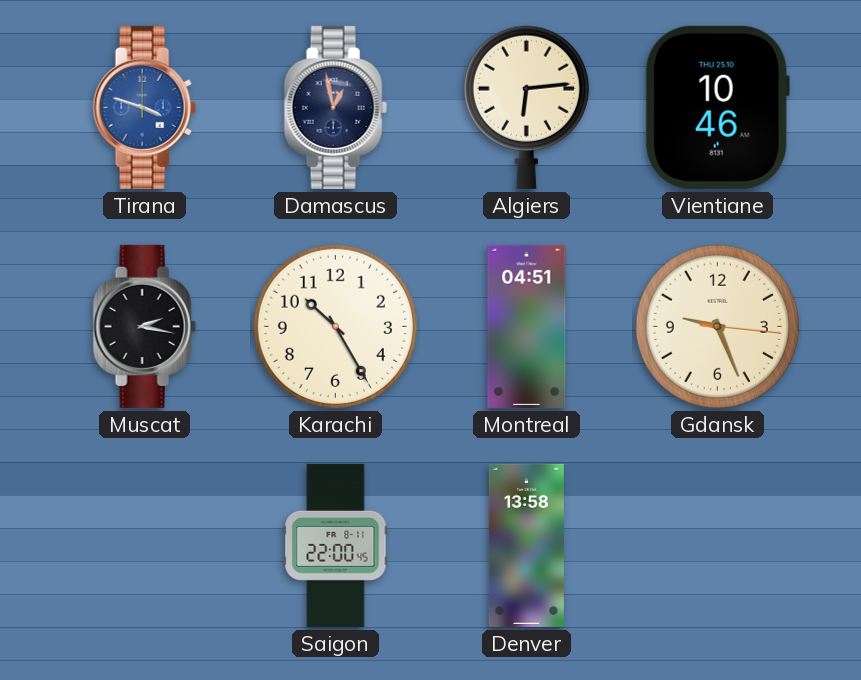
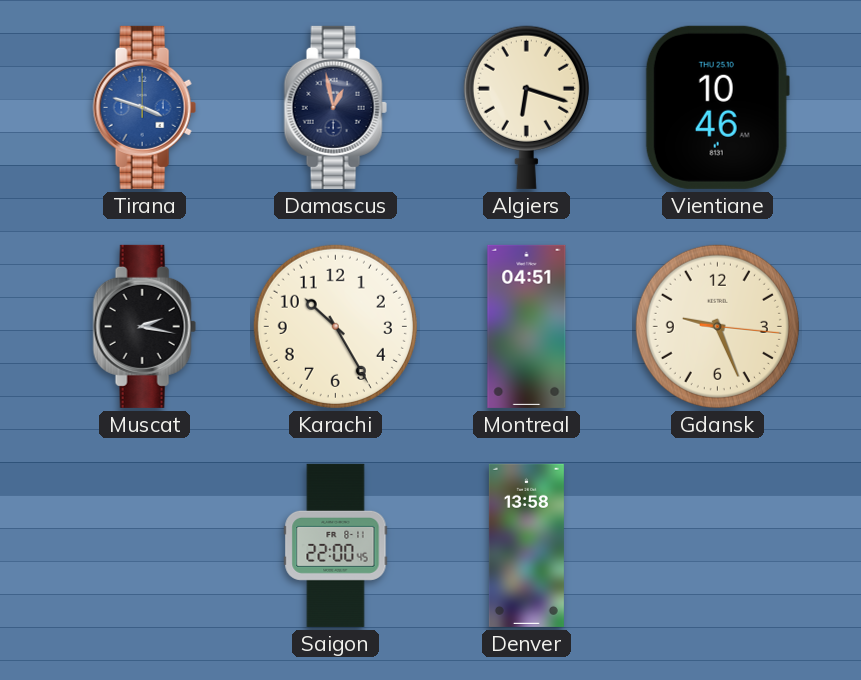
Algiers: 6:14 -> 6:18
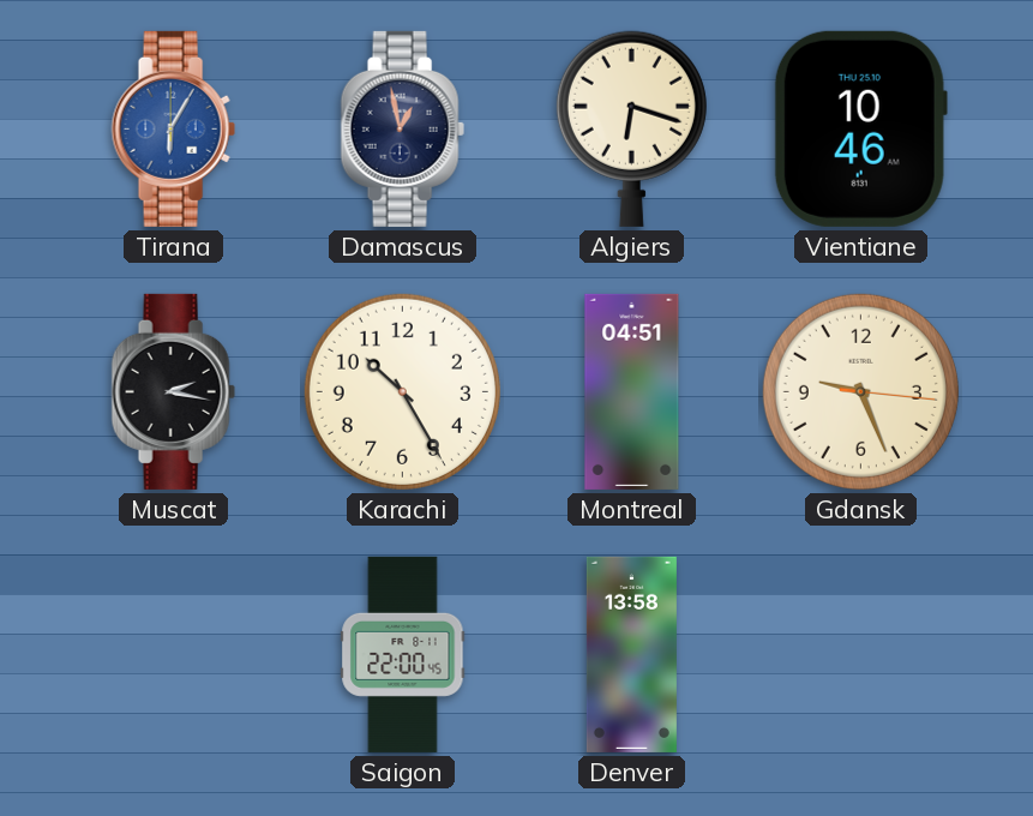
Tirana: 3:48 -> 6:05
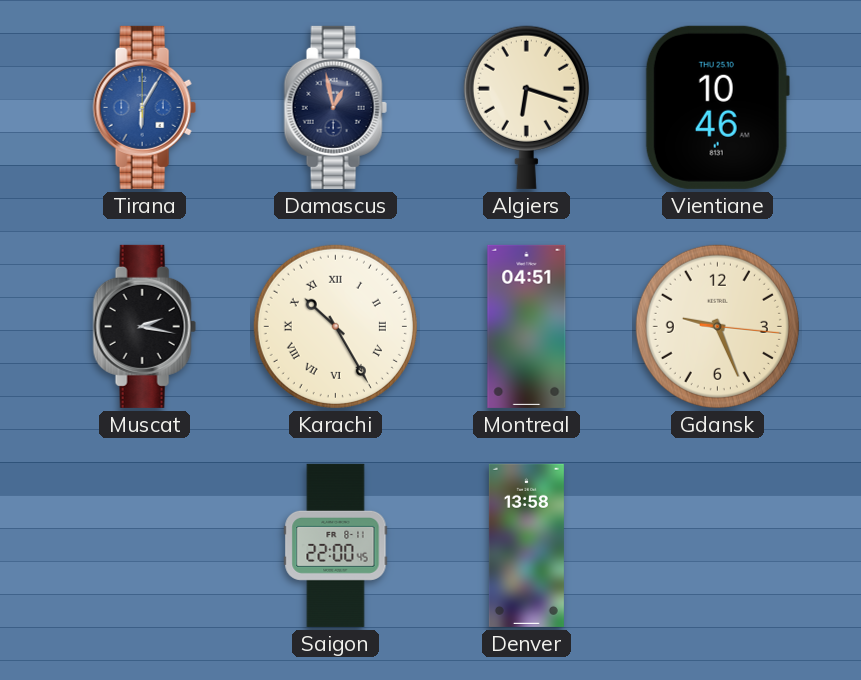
Karachi numerals: Arabic -> Roman
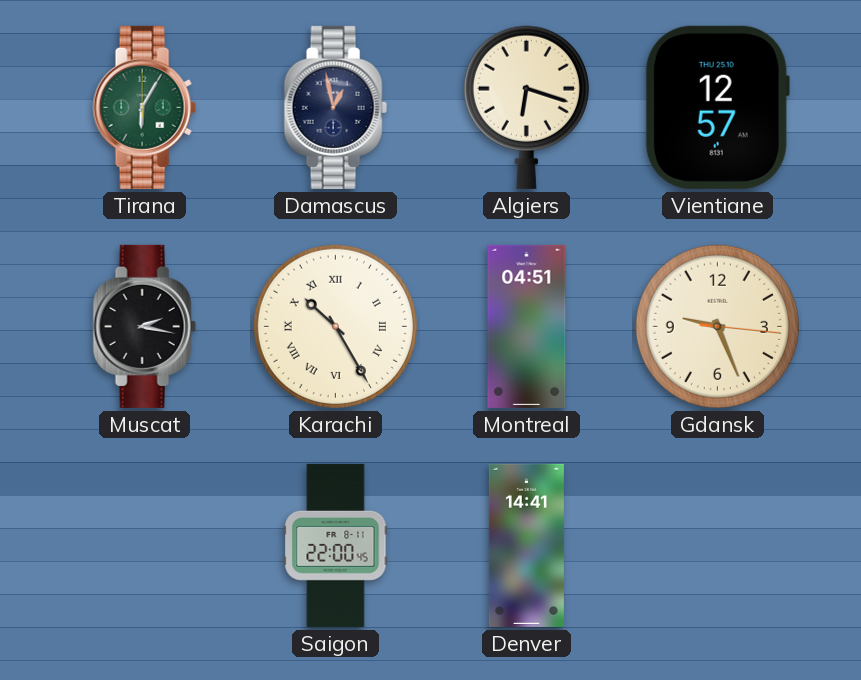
Tirana dial: blue -> green
Vientiane: 10:46 -> 12:57
Denver: 13:58 -> 14:41
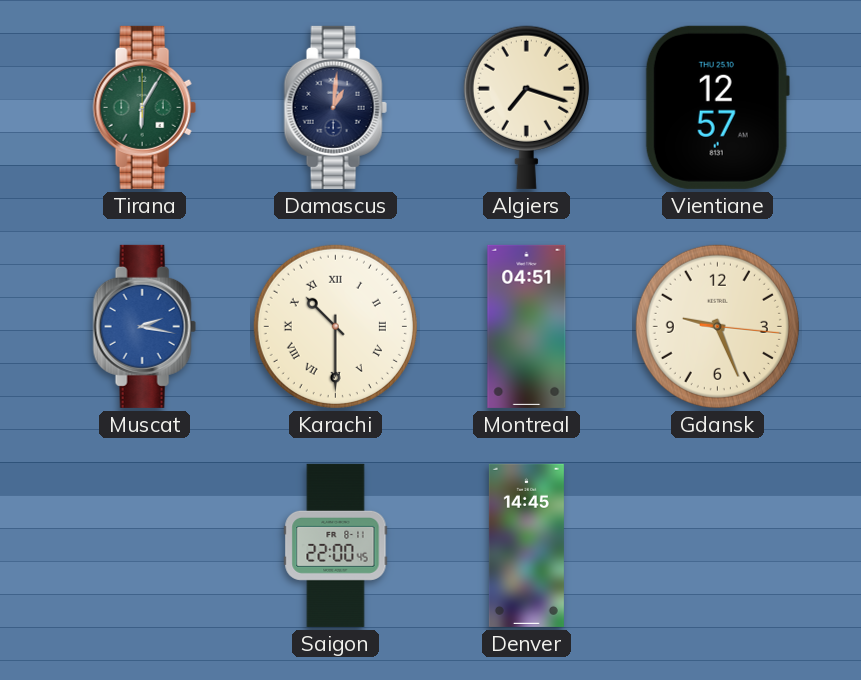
Damascus: 12:58 -> 1:01
Algiers: 6:18 -> 7:18
Muscat dial: black -> blue
Karachi: 10:25 -> 10:30
Denver: 14:41 -> 14:45
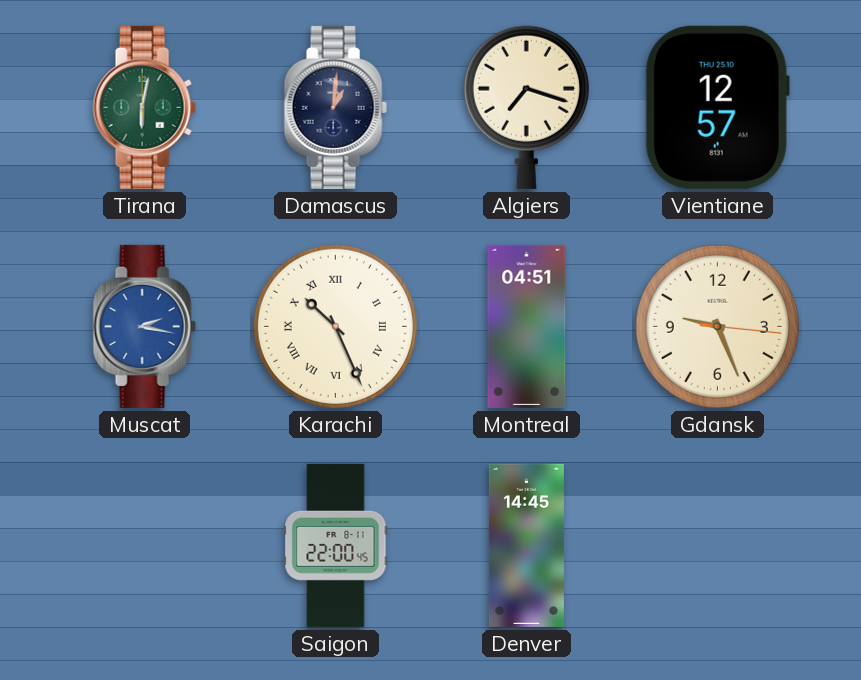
Tirana: 6:05 -> 6:02
Karachi: 10:30 -> 10:26
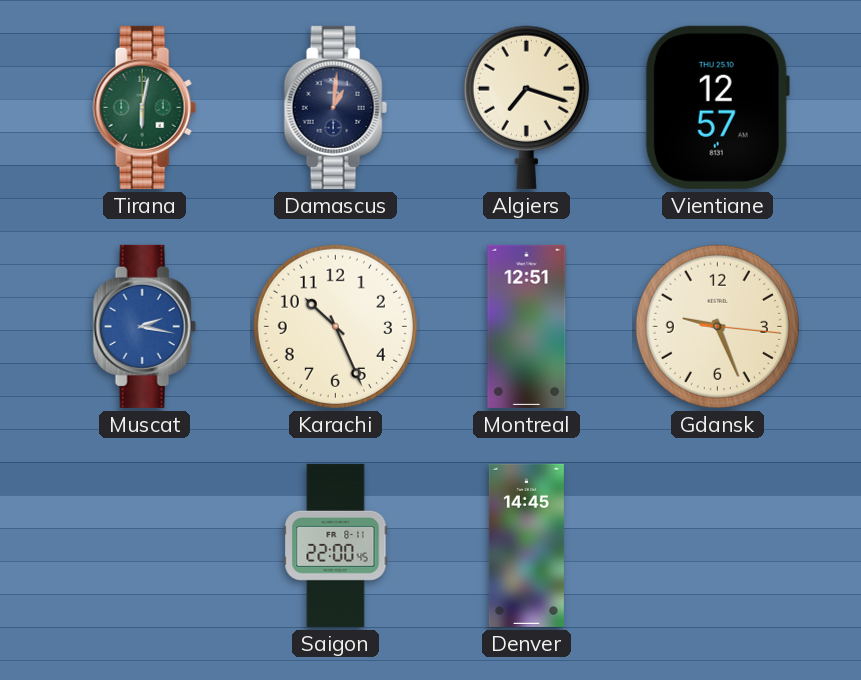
Karachi numerals: Roman -> Arabic
Montreal: 04:51 -> 12:51
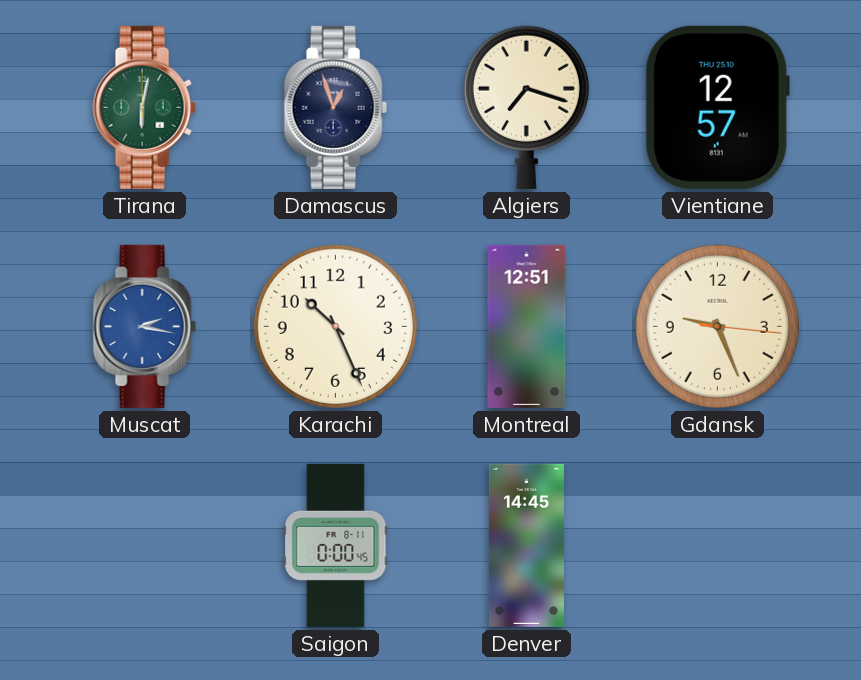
Damascus: 1:01 -> 12:57
Saigon: 22:00 -> 0:00
